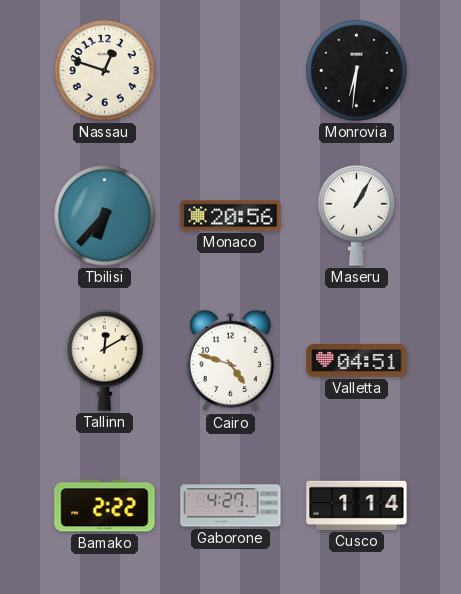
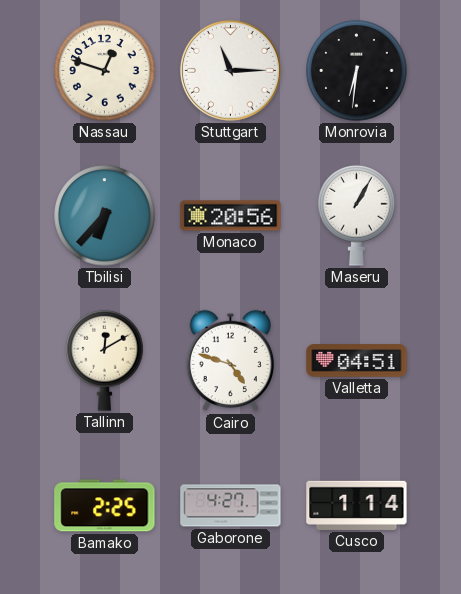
Stuttgart: none -> 11:15
Bamako: 2:22 -> 2:25
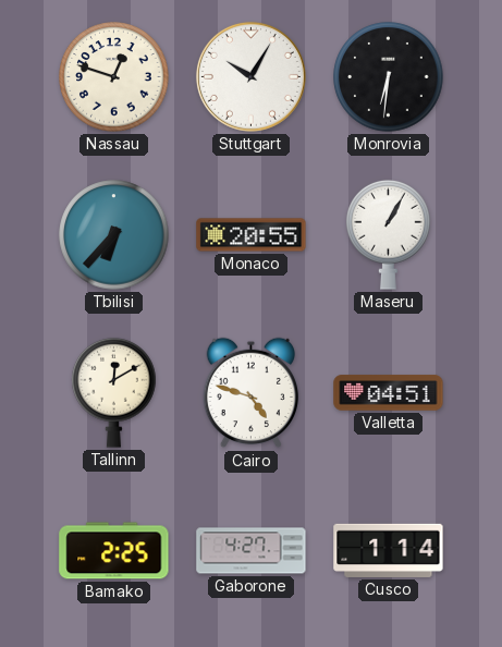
Stuttgart: 11:15 -> 10:05
Monaco: 20:56 -> 20:55
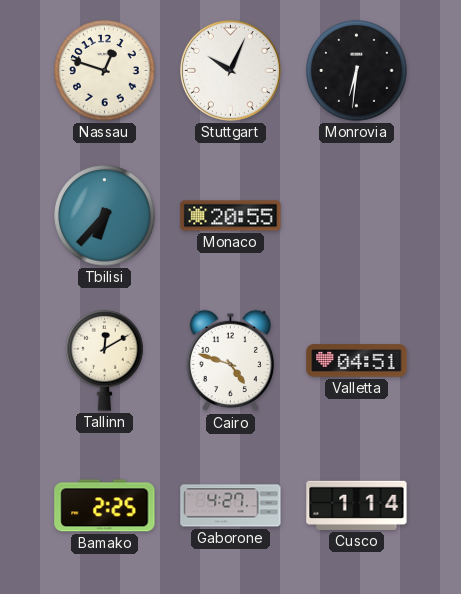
Stuttgart: 10:05 -> 10:04
Maseru: 1:05 -> none
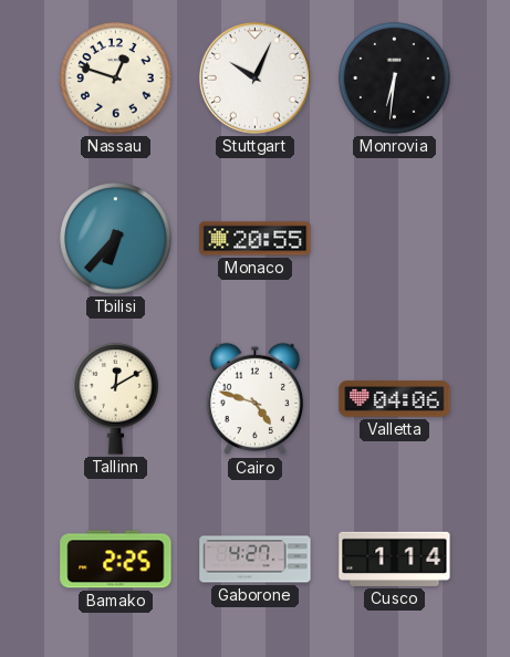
Valletta: 04:51 -> 04:06
